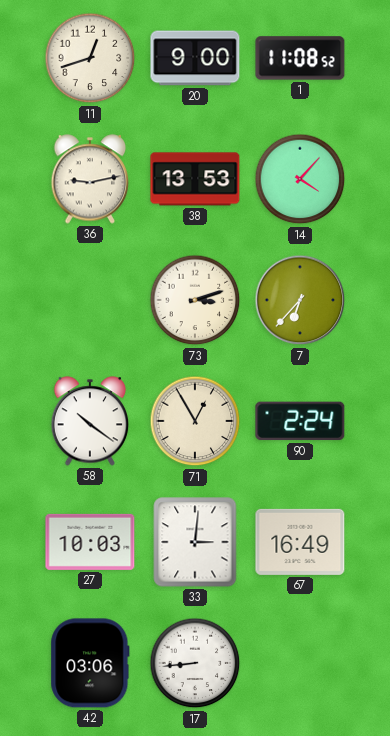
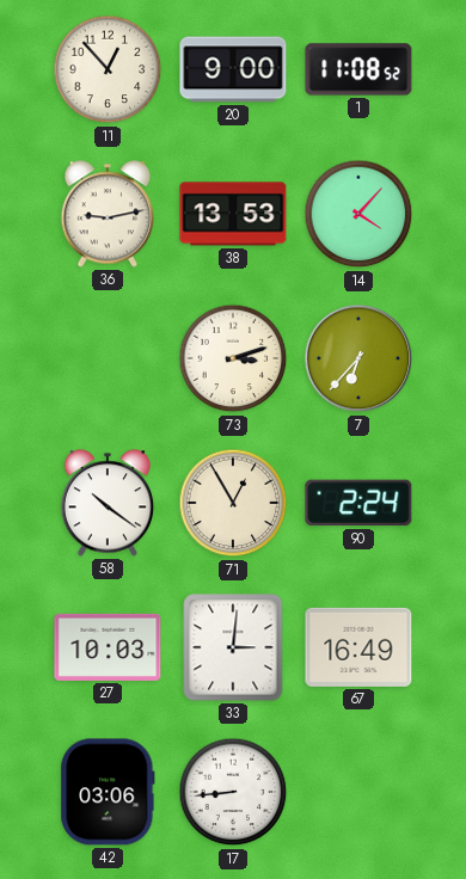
11: 12:42 -> 12:53
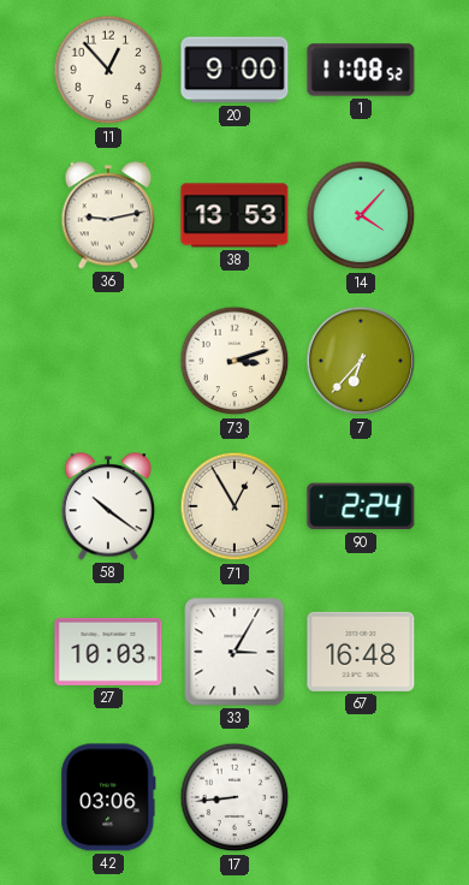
33: 3:01 -> 3:05
67: 16:49 -> 16:48
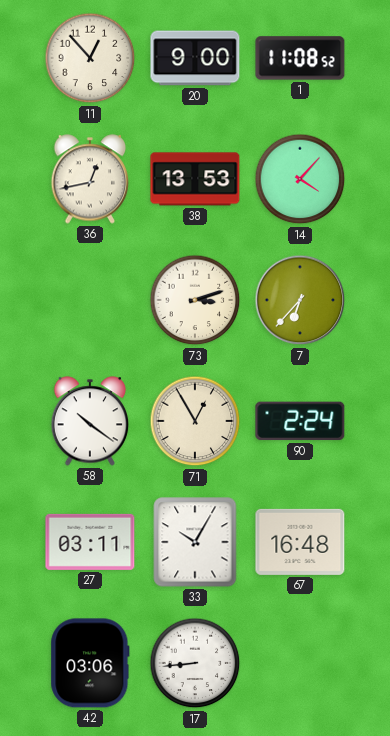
36: 9:13 -> 12:43
27: 10:03 -> 03:11
33: 3:05 -> 10:05
